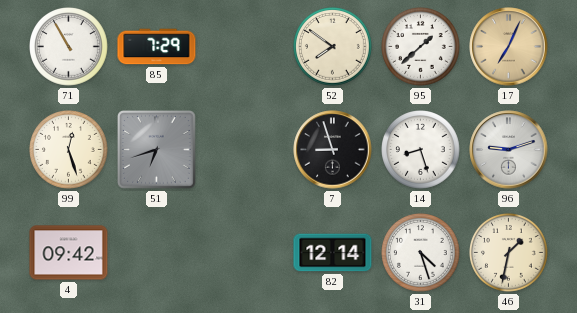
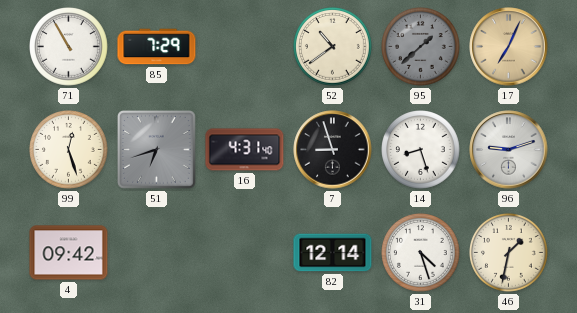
52: 7:51 -> 10:39
95 dial: white -> grey
16: none -> 4:31
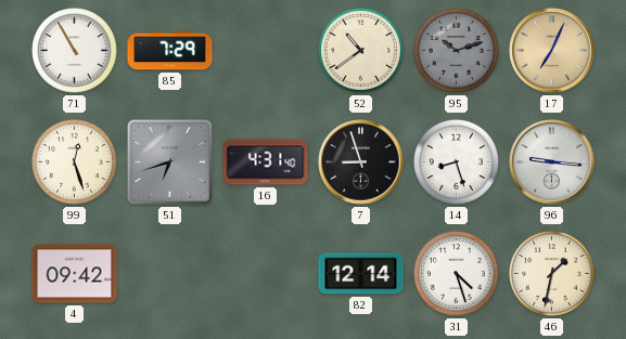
95: 1:38 -> 10:12
96: 9:12 -> 9:16
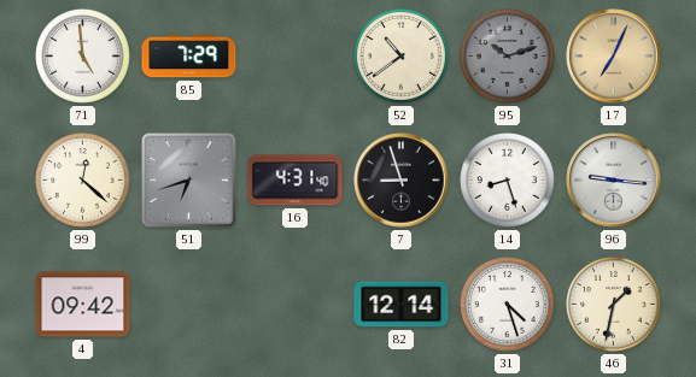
71: 10:55 -> 4:59
99: 12:27 -> 12:22
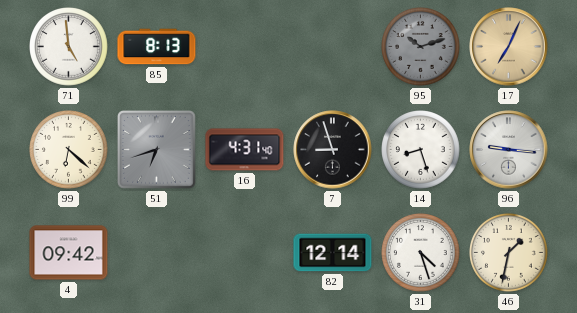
85: 7:29 -> 8:13
52: 10:39 -> none
99: 12:22 -> 6:22
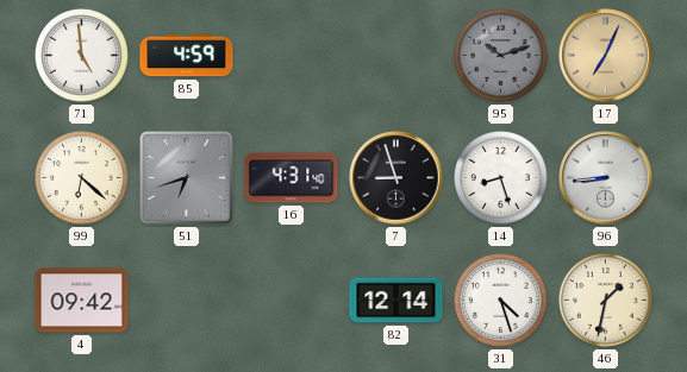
85: 8:13 -> 4:59
96: 9:16 -> 8:44
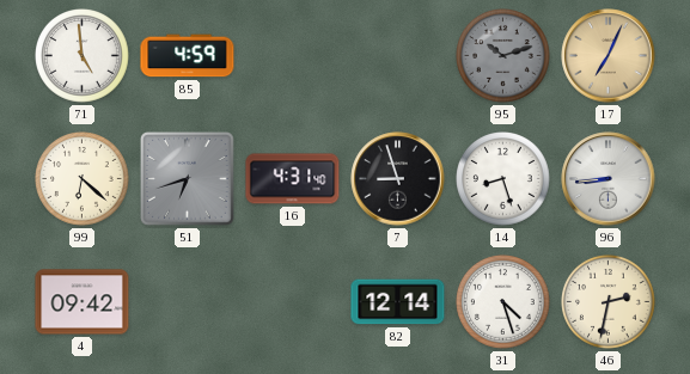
46: 1:32 -> 2:32
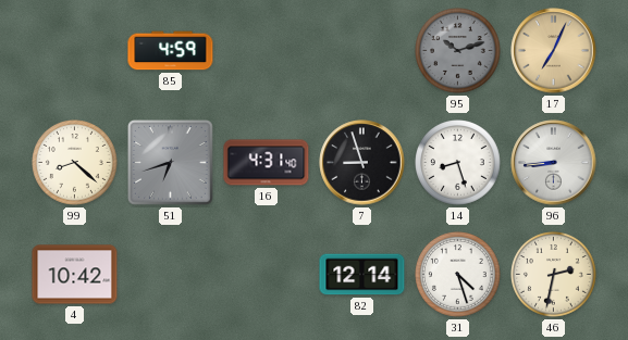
71: 4:59 -> none
99: 6:22 -> 8:22
4: 09:42 -> 10:42
